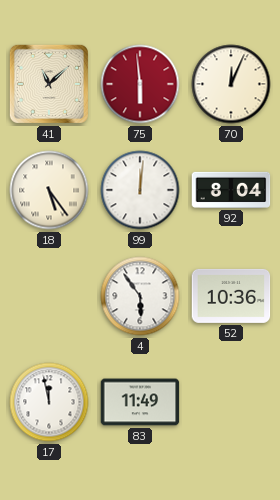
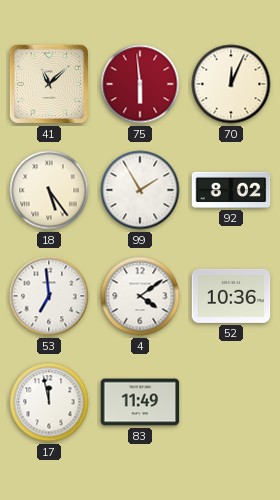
99: 12:01 -> 1:55
92: 8:04 -> 8:02
53: none -> 6:59
4: 5:54 -> 4:09
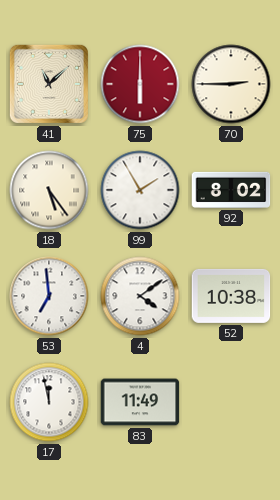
75: 5:59 -> 6:00
70: 12:04 -> 2:45
52: 10:36 -> 10:38
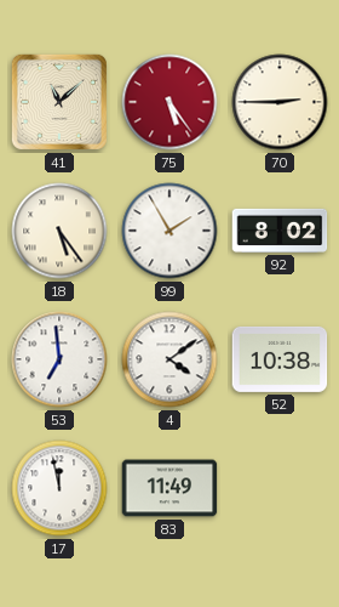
75: 6:00 -> 5:24
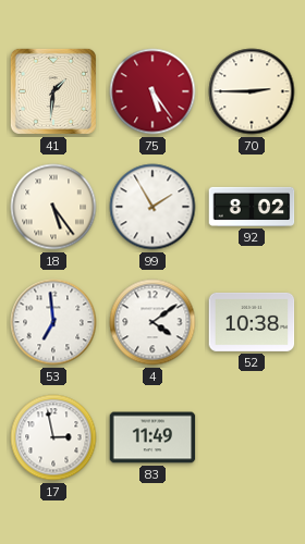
41: 11:08 -> 1:31
17: 11:58 -> 2:58
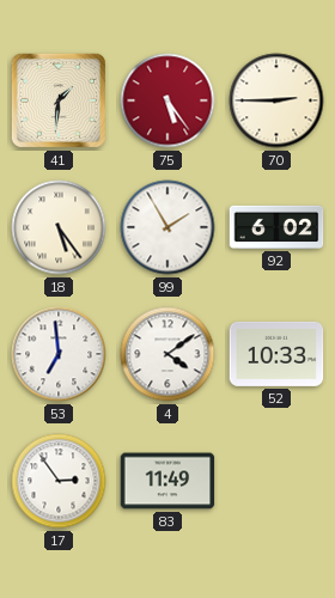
92: 8:02 -> 6:02
52: 10:38 -> 10:33
17: 2:58 -> 2:54
